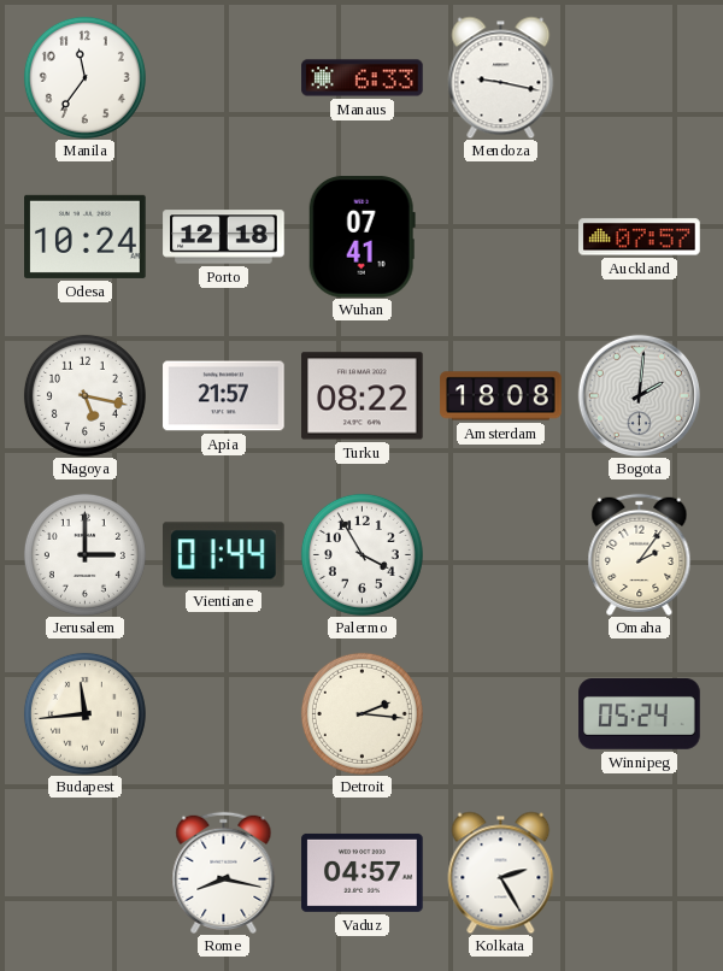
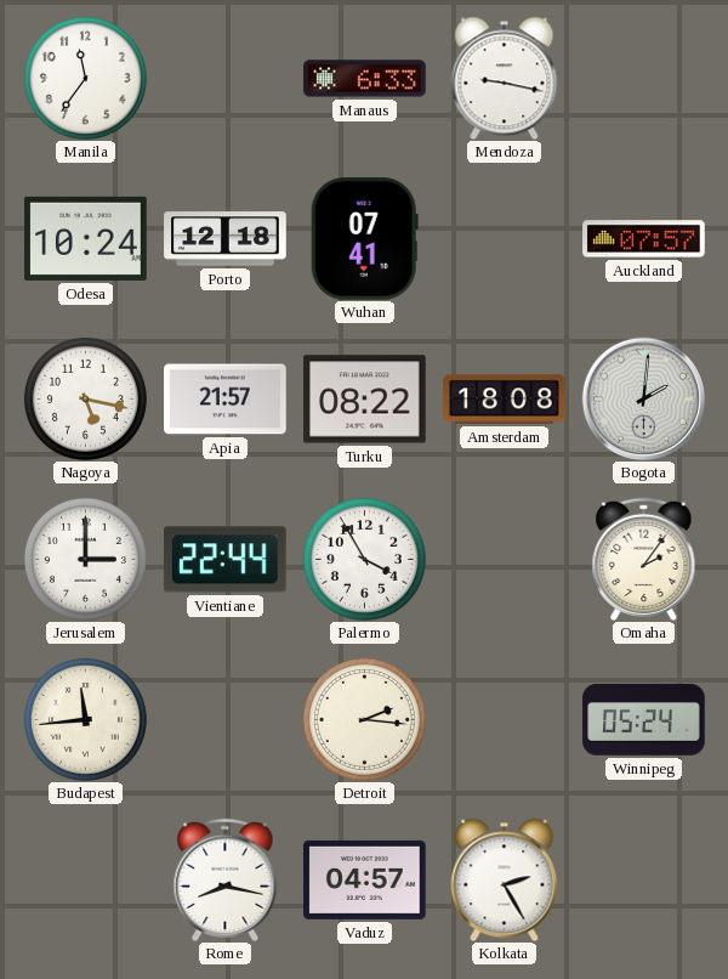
Vientiane: 01:44 -> 22:44
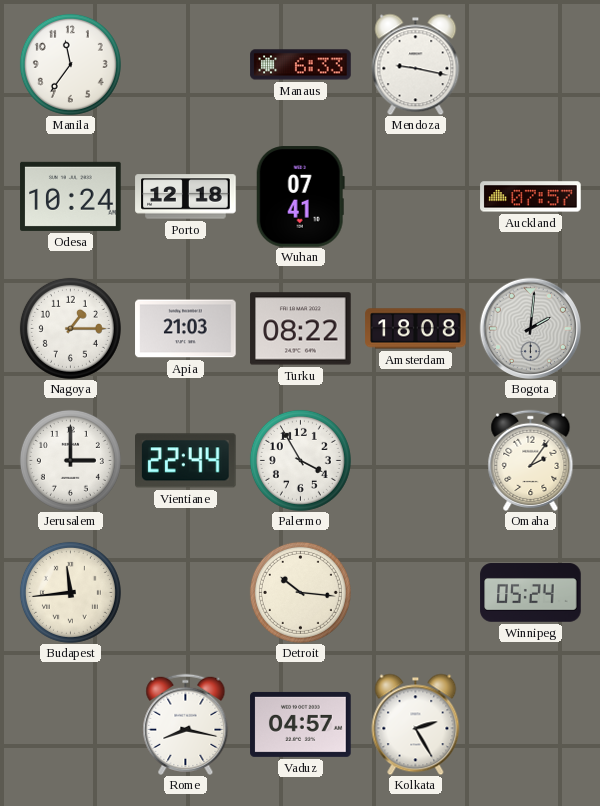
Nagoya: 5:17 -> 1:15
Apia: 21:57 -> 21:03
Detroit: 2:16 -> 10:16
